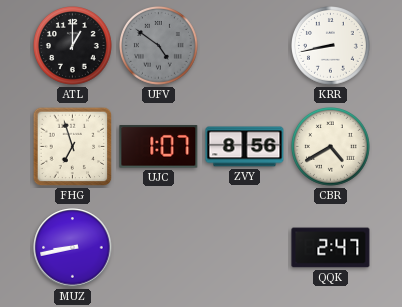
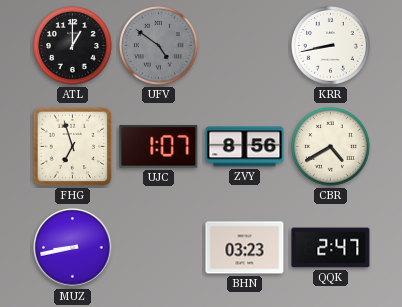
BHN: none -> 03:23
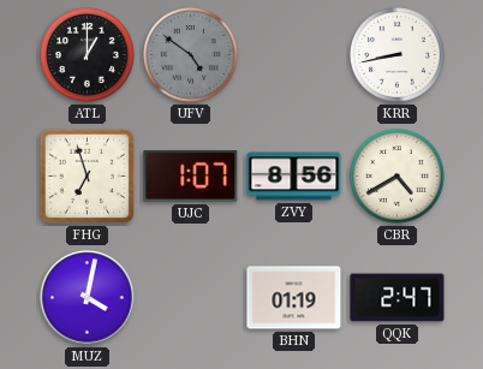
MUZ: 8:43 -> 4:02
BHN: 03:23 -> 01:19
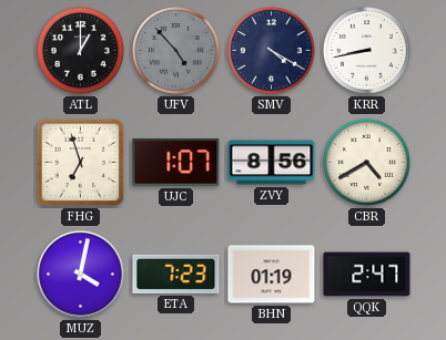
UFV: 4:51 -> 4:53
SMV: none -> 4:20
ETA: none -> 7:23
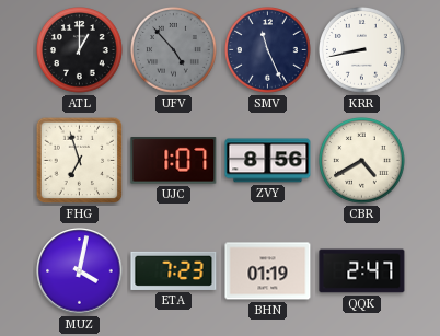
SMV: 4:20 -> 11:26
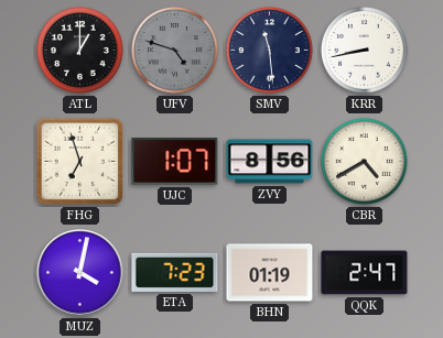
UFV: 4:53 -> 4:48
SMV: 11:26 -> 11:29
